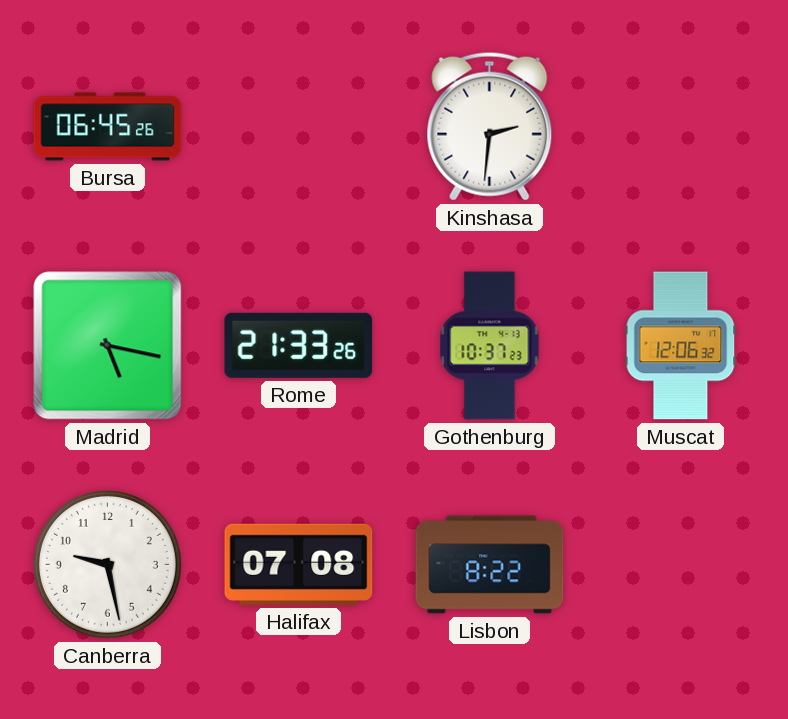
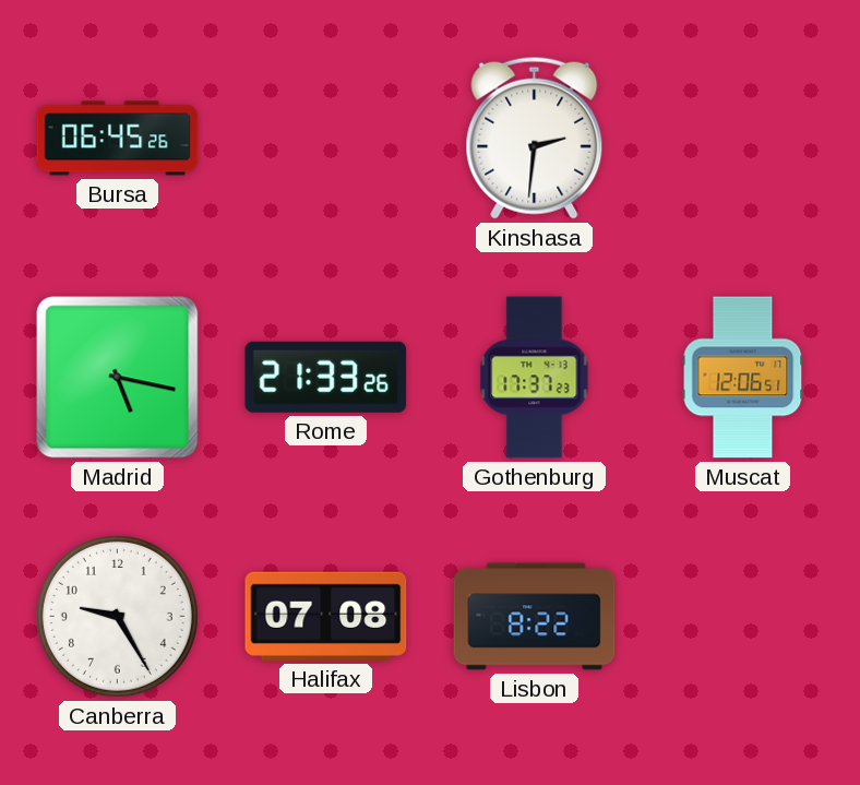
Gothenburg: 10:37 -> 17:37
Muscat: 12:06:32 -> 12:06:51
Canberra: 9:28 -> 9:25
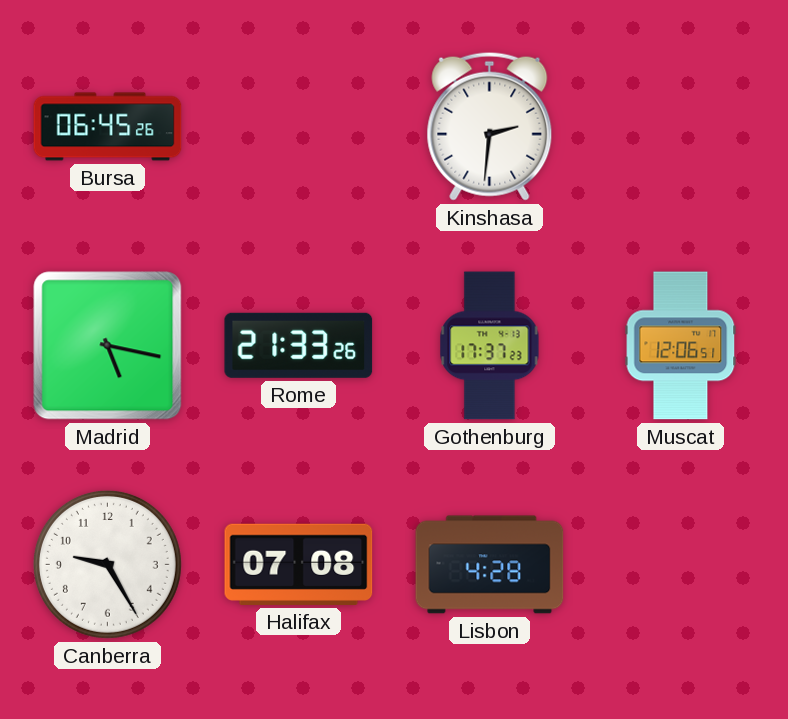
Lisbon: 8:22 -> 4:28
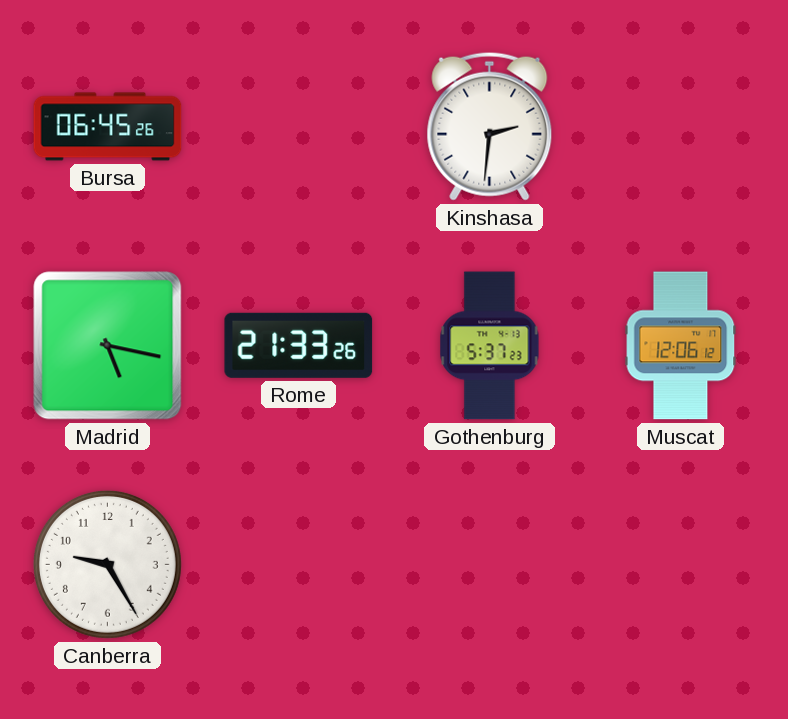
Gothenburg: 17:37 -> 5:37
Muscat: 12:06:51 -> 12:06:12
Halifax: 07:08 -> none
Lisbon: 4:28 -> none
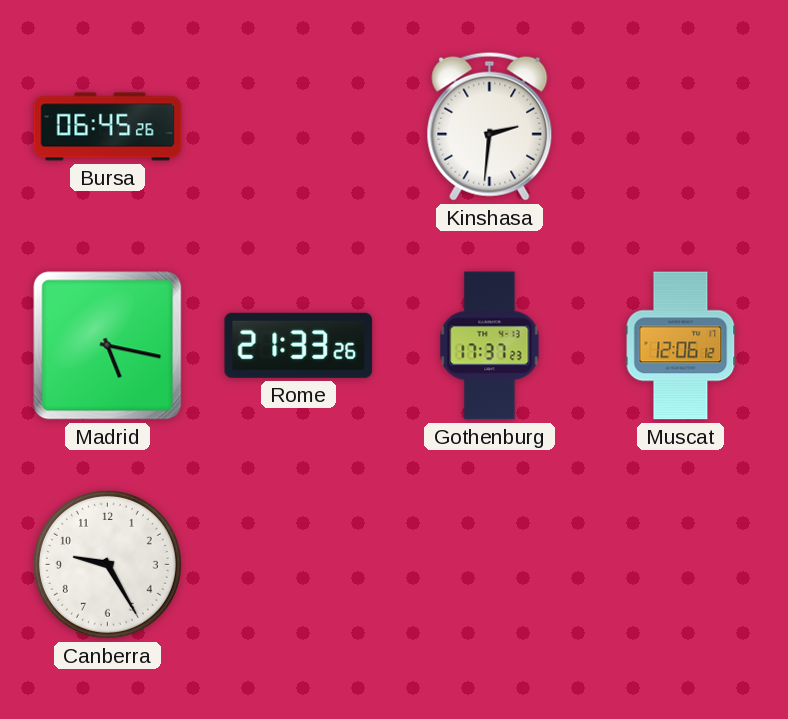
Gothenburg: 5:37 -> 17:37
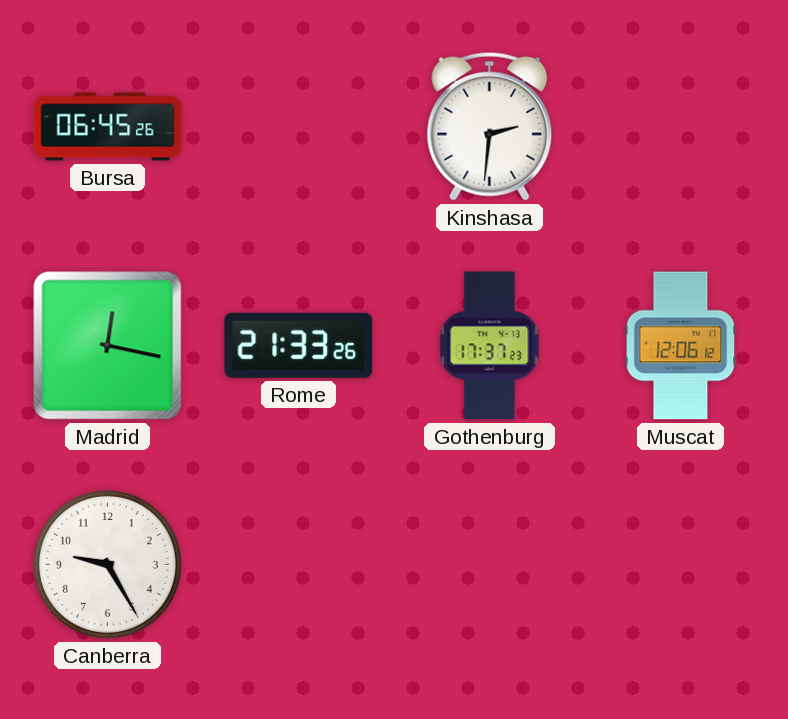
Madrid: 5:17 -> 12:17
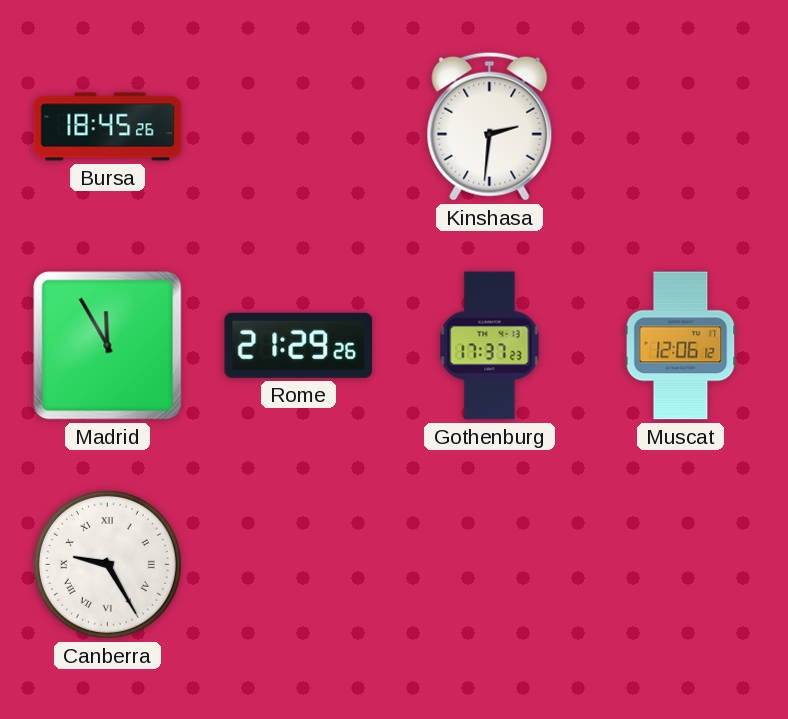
Bursa: 06:45 -> 18:45
Madrid: 12:17 -> 11:55
Rome: 21:33 -> 21:29
Canberra numerals: Arabic -> Roman
